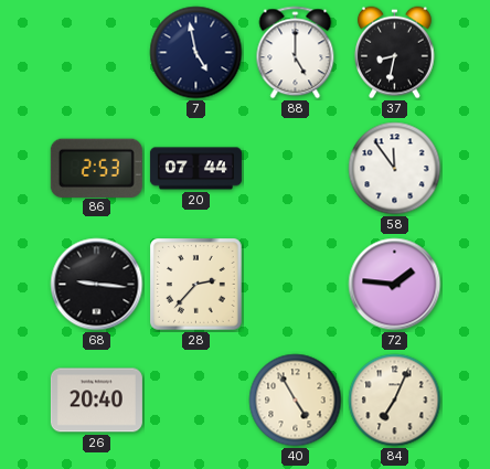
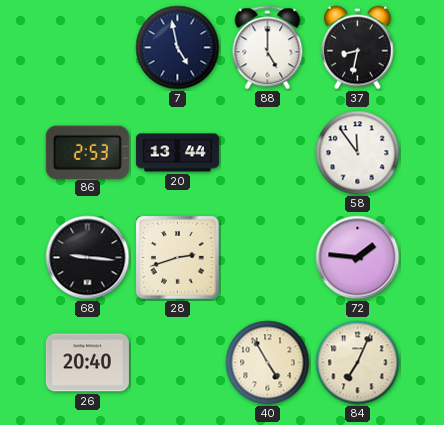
20: 07:44 -> 13:44
28: 2:37 -> 2:42
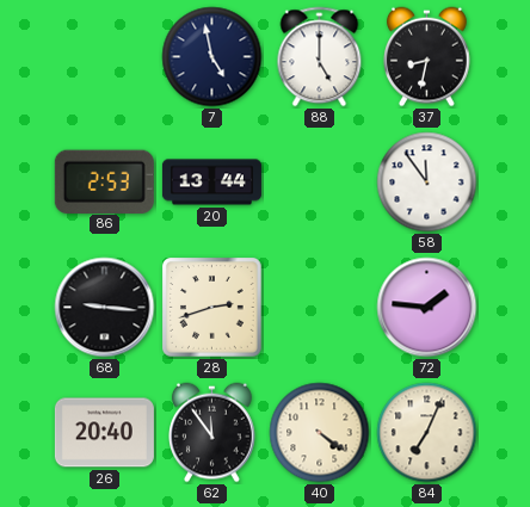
62: none -> 11:54
40: 4:55 -> 4:21
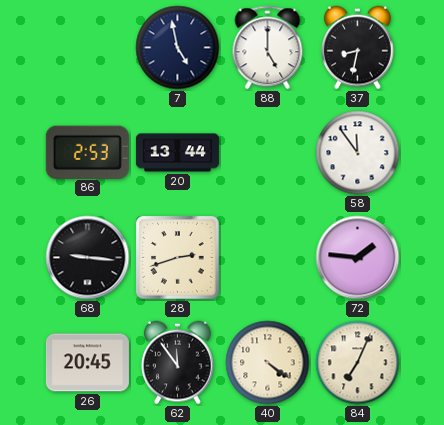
26: 20:40 -> 20:45
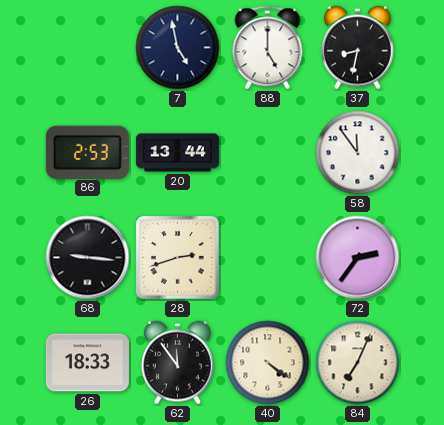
72: 1:46 -> 2:36
26: 20:45 -> 18:33
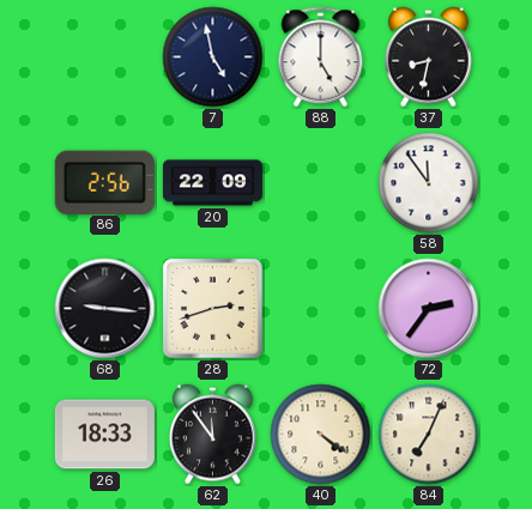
86: 2:53 -> 2:56
20: 13:44 -> 22:09
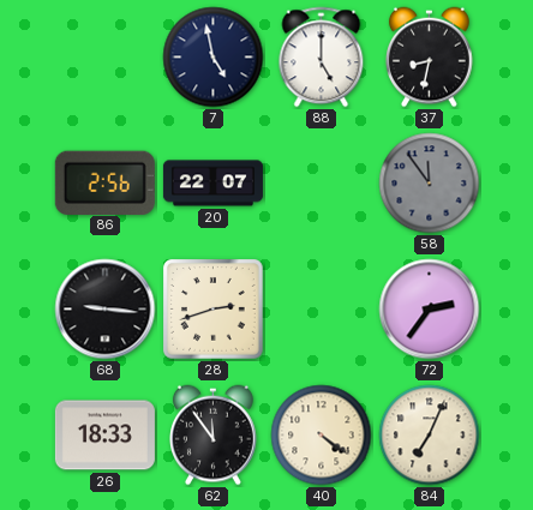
20: 22:09 -> 22:07
58 dial: white -> grey
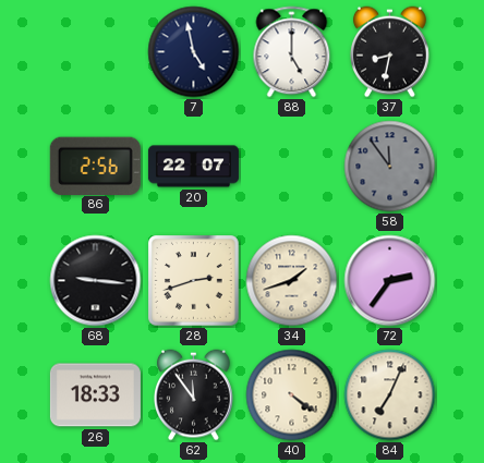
34: none -> 1:42
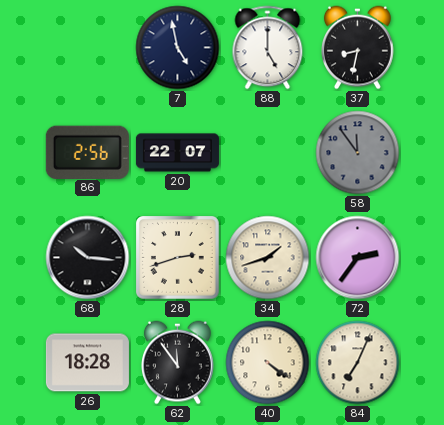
68: 9:16 -> 10:16
26: 18:33 -> 18:28
